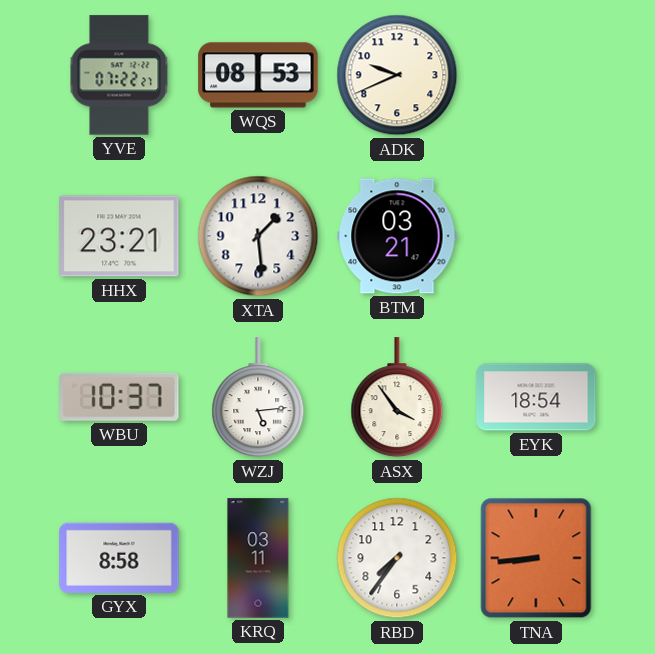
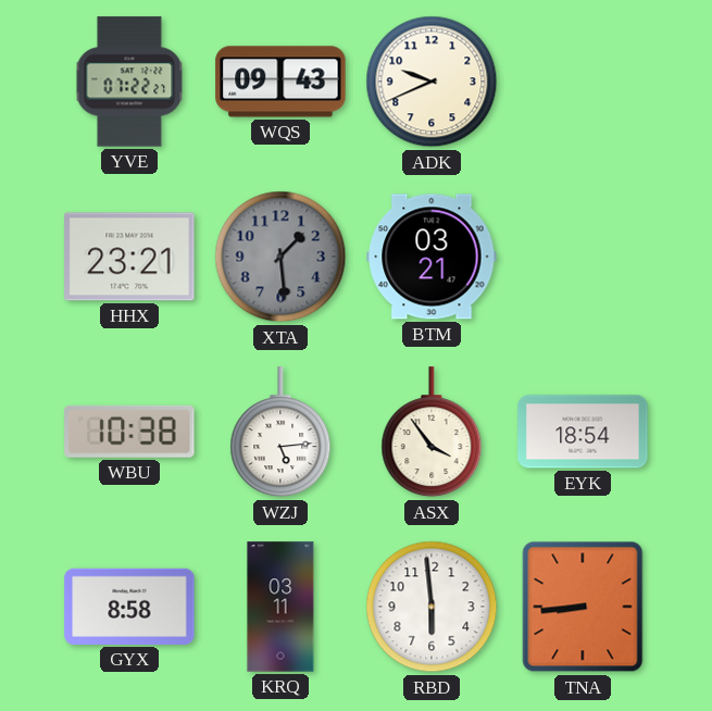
WQS: 08:53 -> 09:43
XTA dial: white -> grey
WBU: 10:37 -> 10:38
RBD: 7:36 -> 5:59
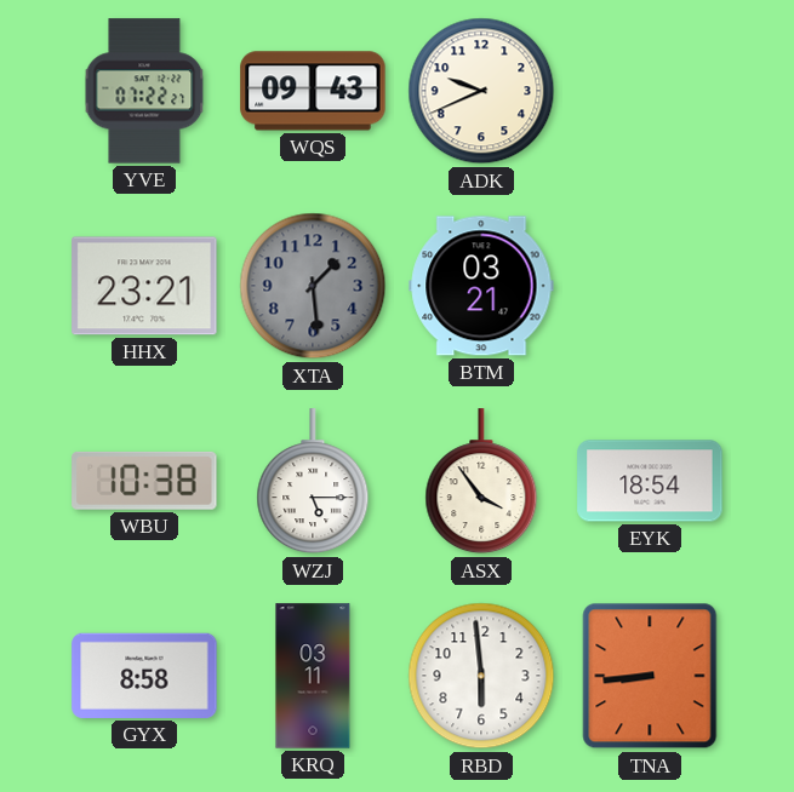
WZJ: 5:14 -> 5:15
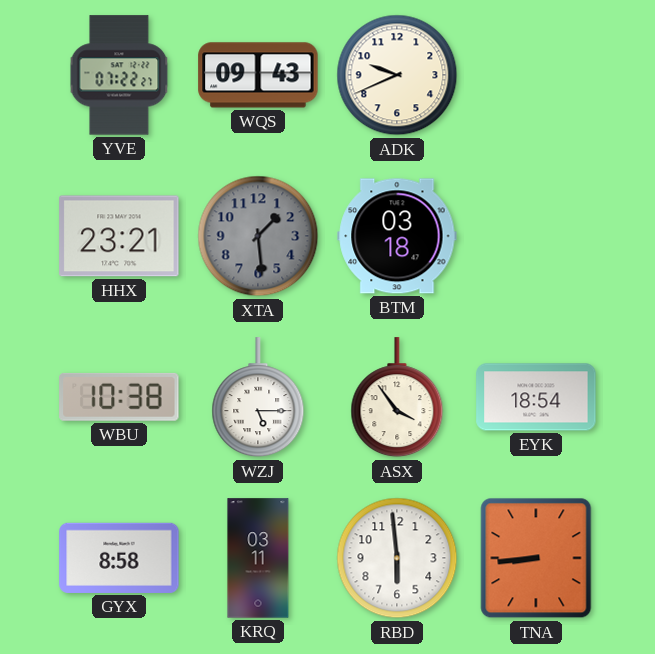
BTM: 03:21 -> 03:18
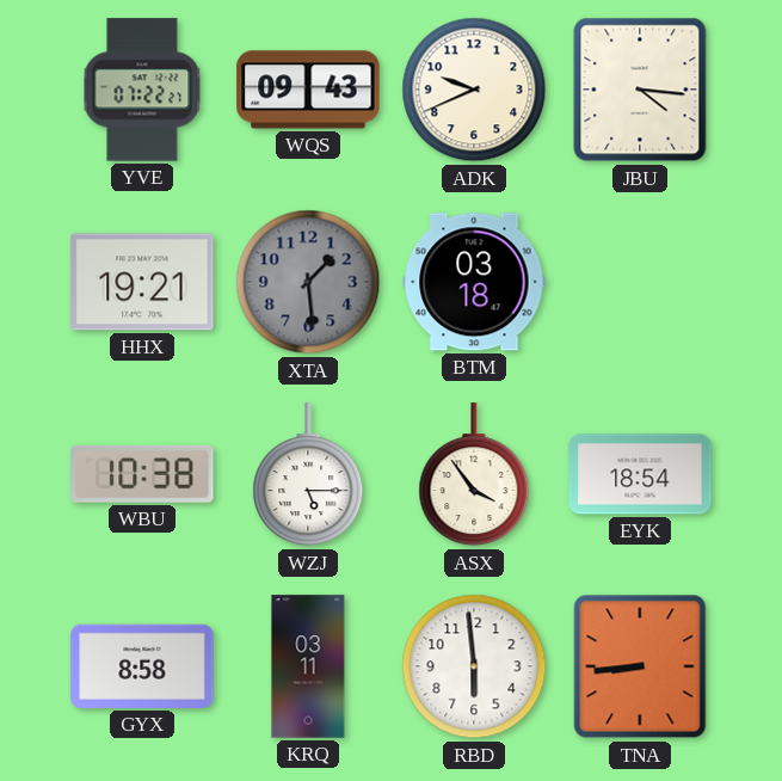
JBU: none -> 4:16
HHX: 23:21 -> 19:21
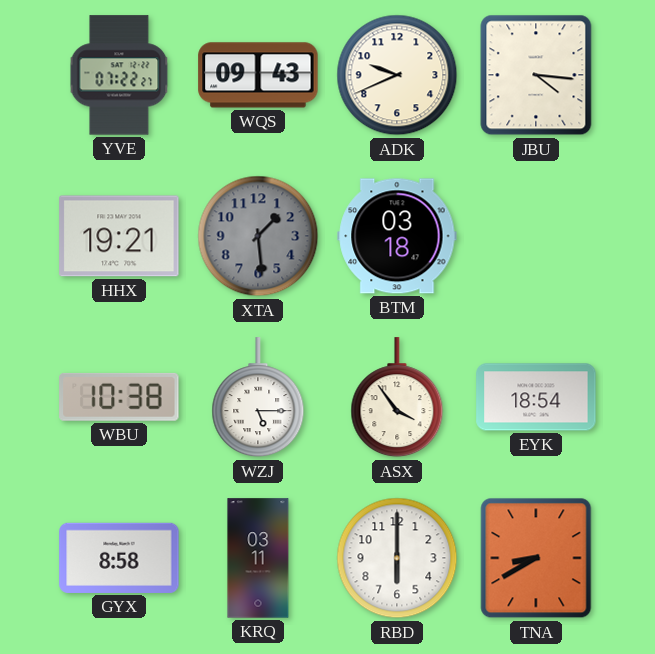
RBD: 5:59 -> 6:00
TNA: 8:44 -> 8:40
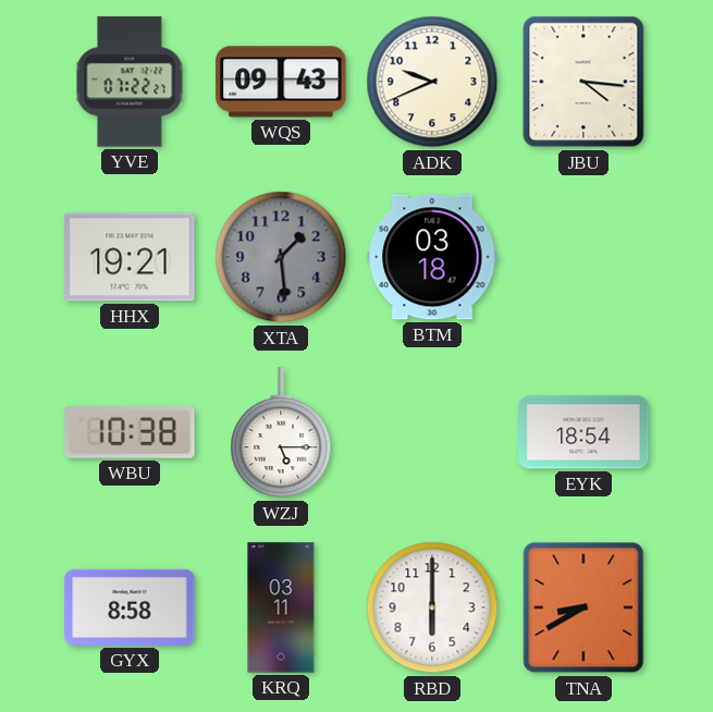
ASX: 3:54 -> none
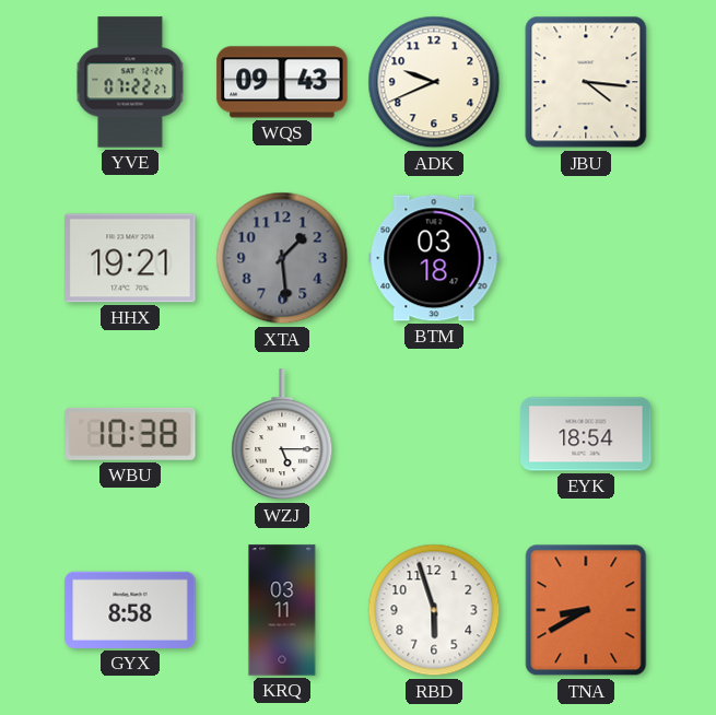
RBD: 6:00 -> 5:57
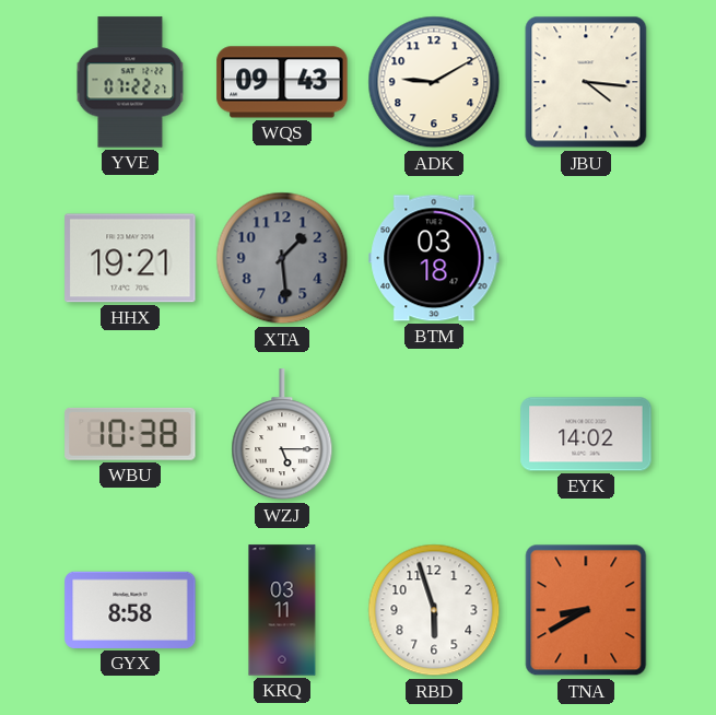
ADK: 9:41 -> 9:10
EYK: 18:54 -> 14:02
